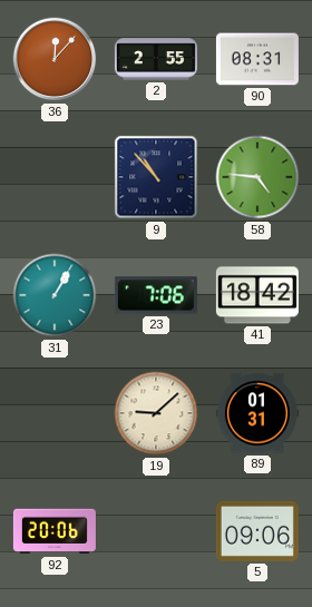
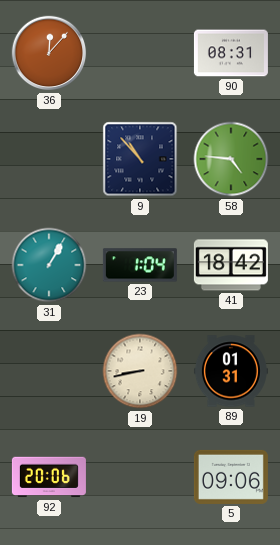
2: 2:55 -> none
23: 7:06 -> 1:04
19: 9:08 -> 8:43
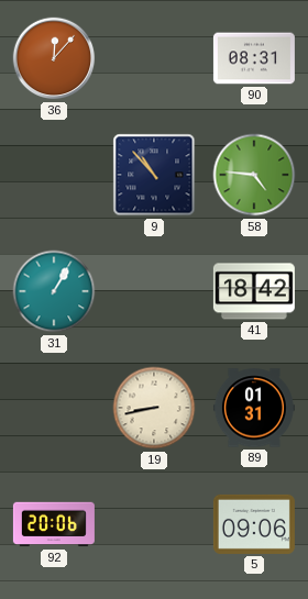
23: 1:04 -> none
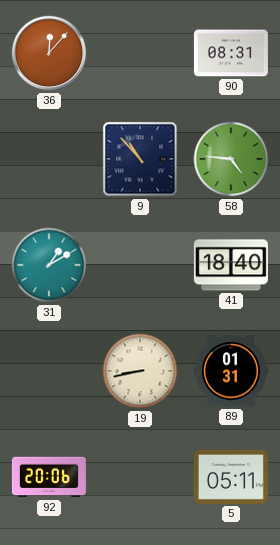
31: 1:05 -> 1:10
41: 18:42 -> 18:40
5: 09:06 -> 05:11
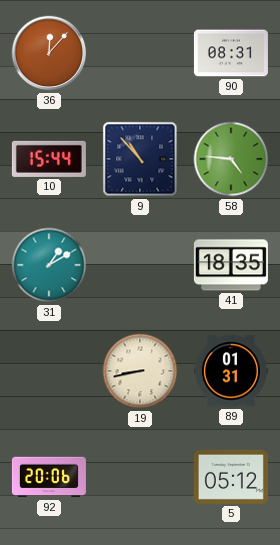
10: none -> 15:44
41: 18:40 -> 18:35
5: 05:11 -> 05:12
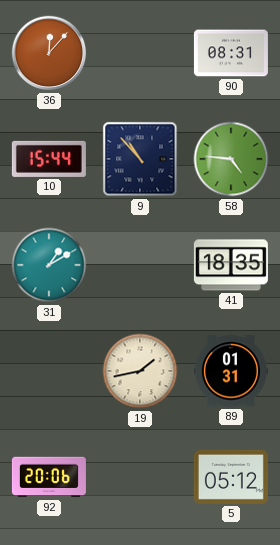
19: 8:43 -> 1:43
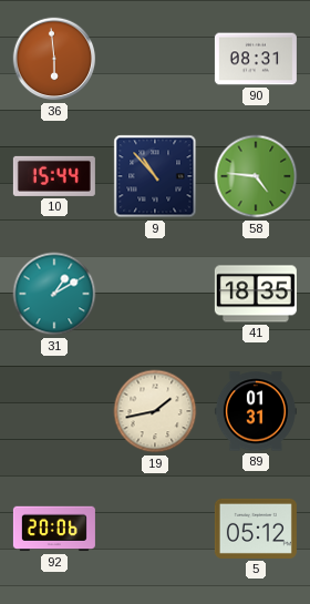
36: 12:07 -> 5:59
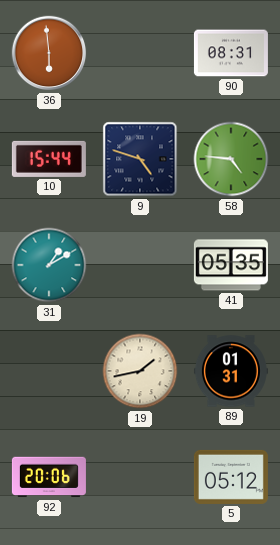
9: 10:53 -> 4:48
41: 18:35 -> 05:35
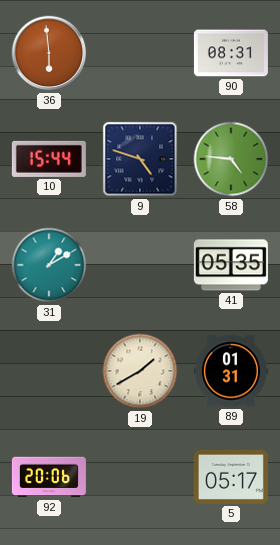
19: 1:43 -> 1:40
5: 05:12 -> 05:17
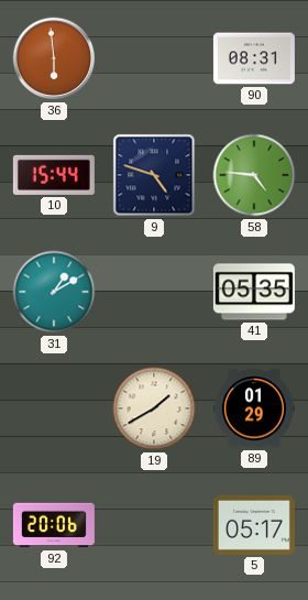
89: 01:31 -> 01:29
